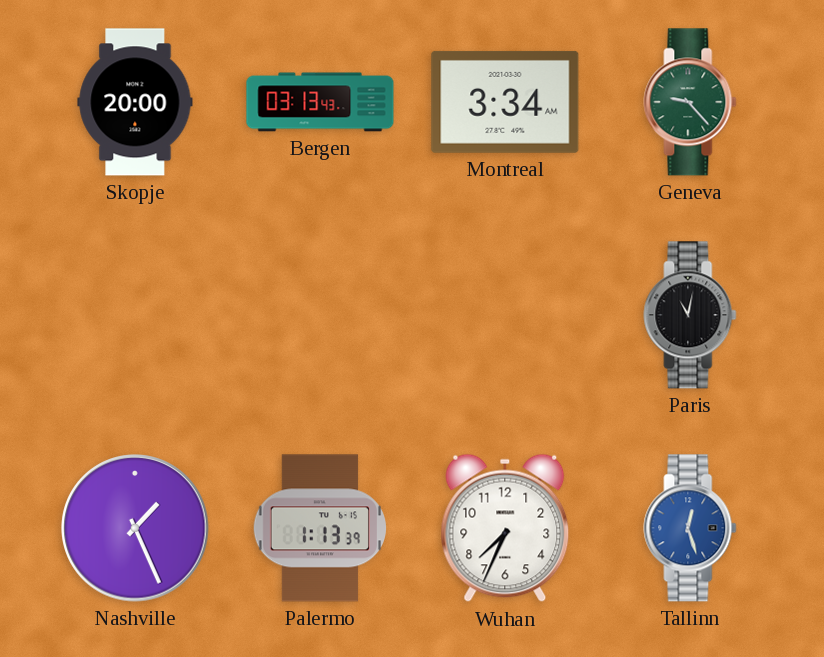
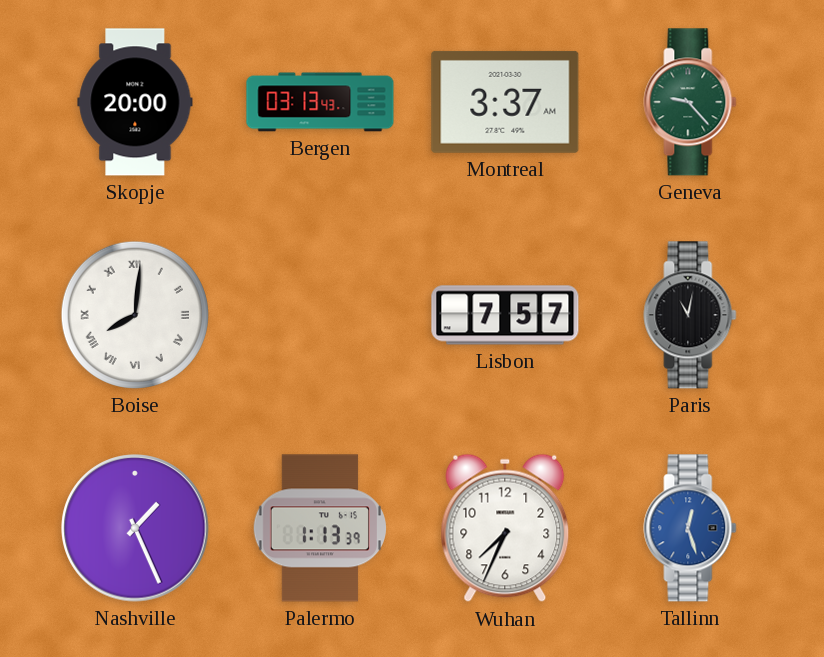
Montreal: 3:34 -> 3:37
Boise: none -> 8:01
Lisbon: none -> 7:57
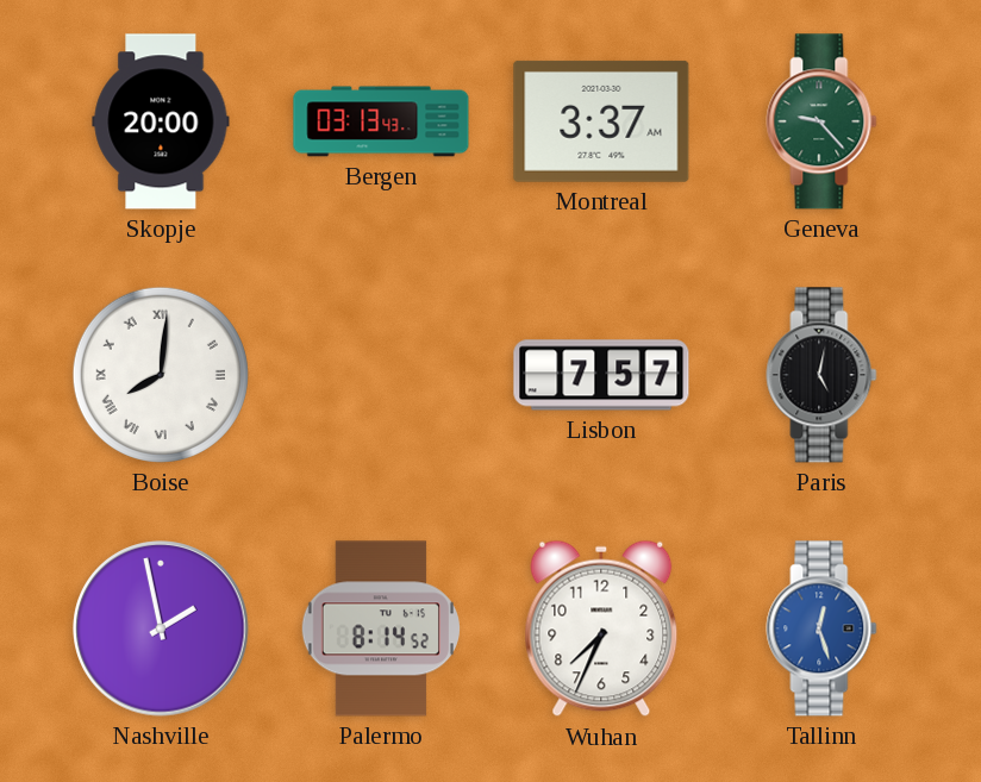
Paris: 11:02 -> 5:02
Nashville: 1:26 -> 1:58
Palermo: 1:13 -> 8:14
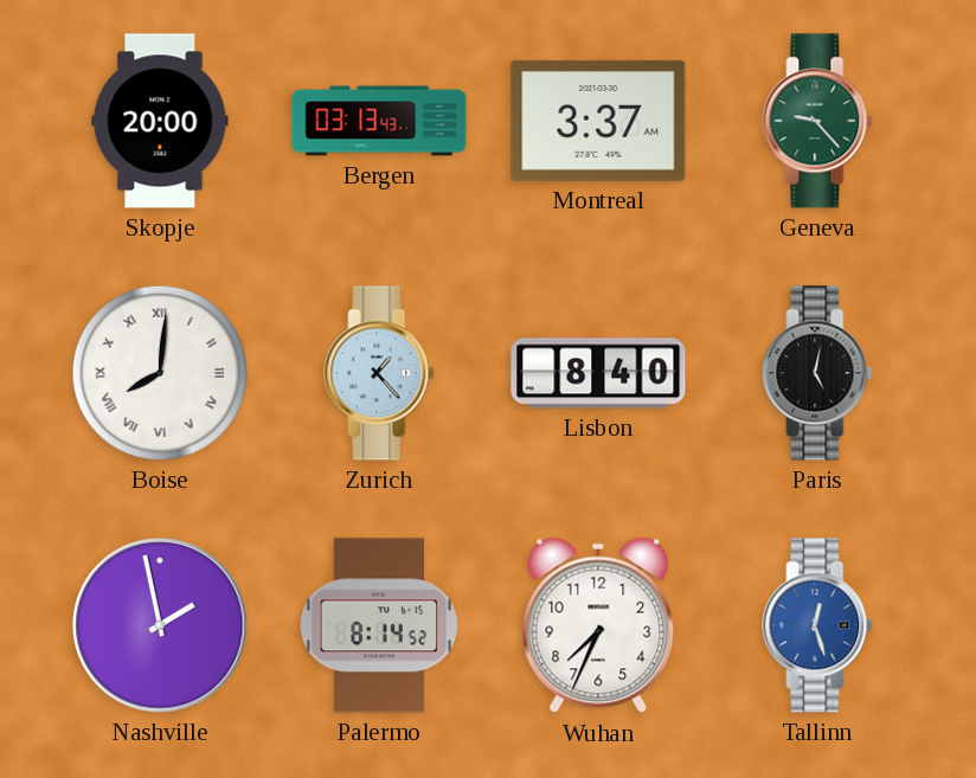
Zurich: none -> 1:23
Lisbon: 7:57 -> 8:40
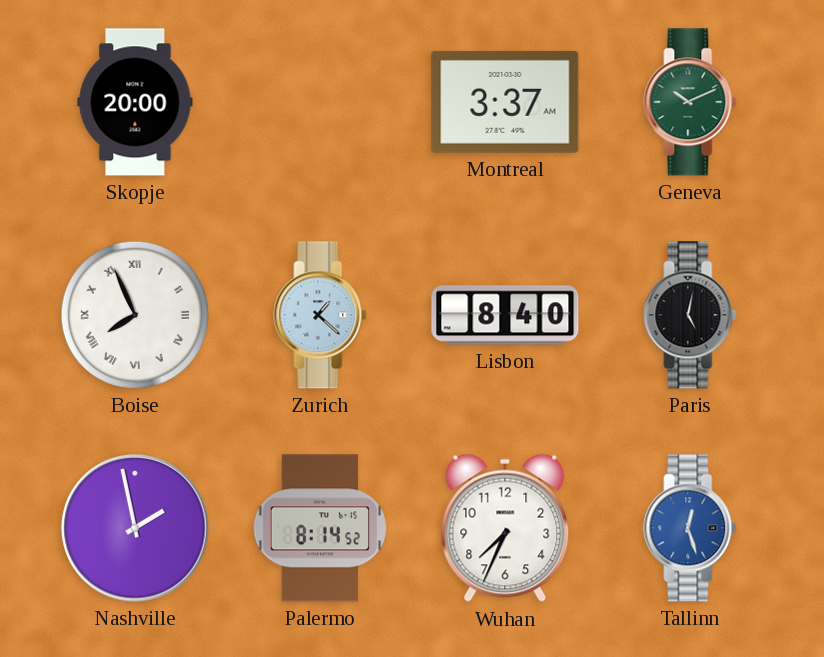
Bergen: 03:13 -> none
Geneva: 9:23 -> 10:11
Boise: 8:01 -> 7:56
Zurich: 1:23 -> 1:22
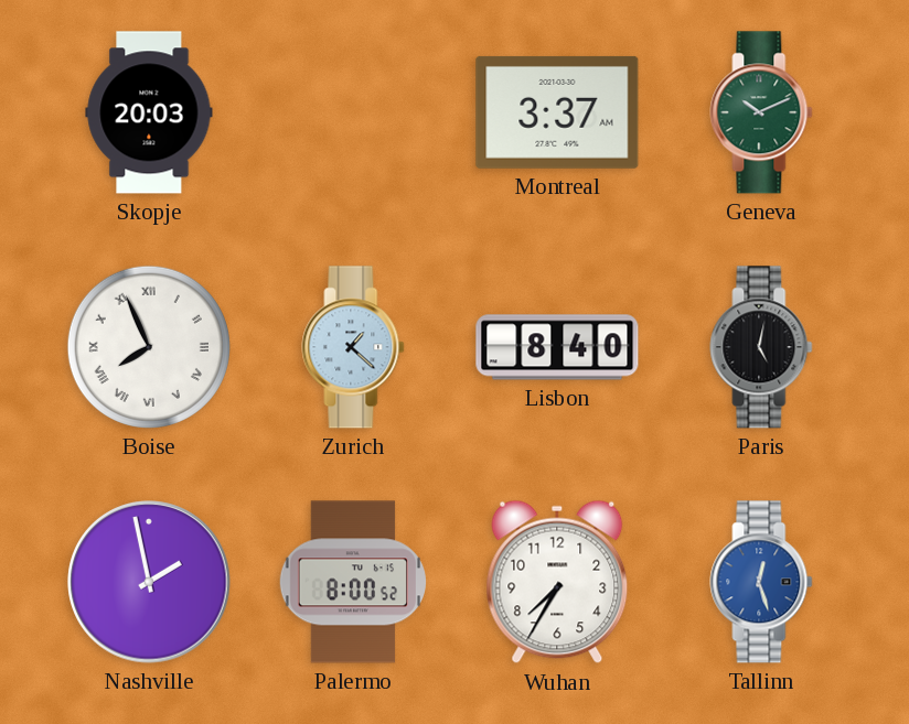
Skopje: 20:00 -> 20:03
Palermo: 8:14 -> 8:00
Wuhan: 7:34 -> 7:35
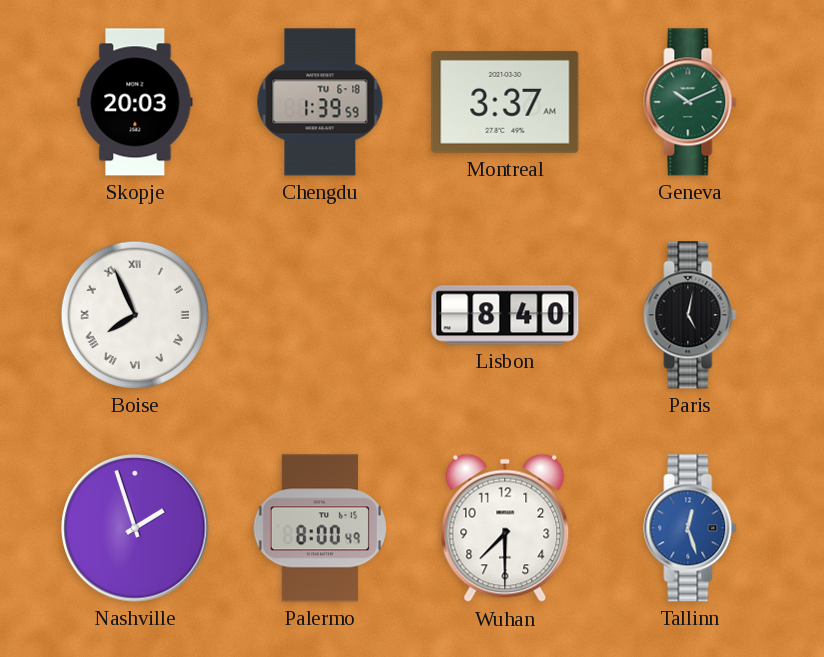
Chengdu: none -> 1:39
Zurich: 1:22 -> none
Nashville: 1:58 -> 1:57
Palermo: 8:00:52 -> 8:00:49
Wuhan: 7:35 -> 7:30
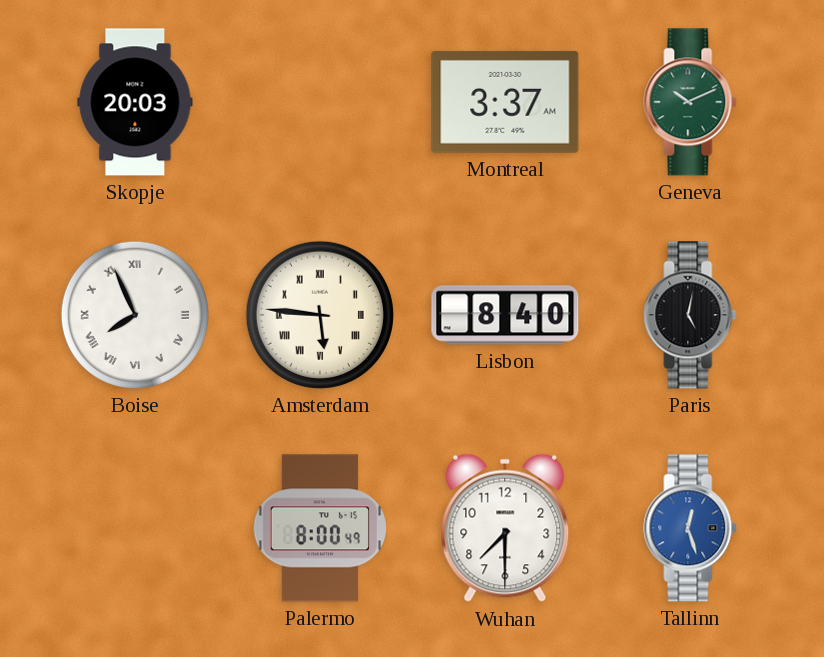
Chengdu: 1:39 -> none
Amsterdam: none -> 5:46
Nashville: 1:57 -> none
